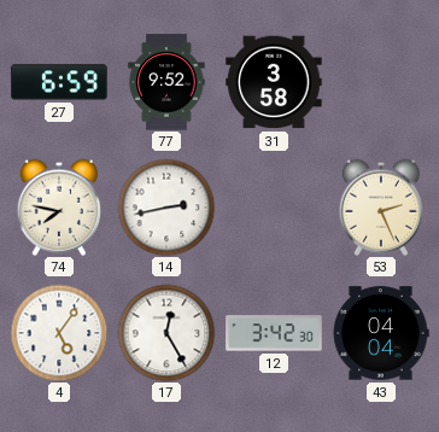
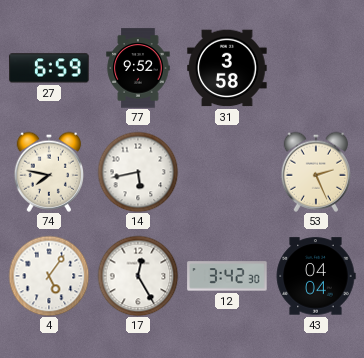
14: 2:43 -> 5:43
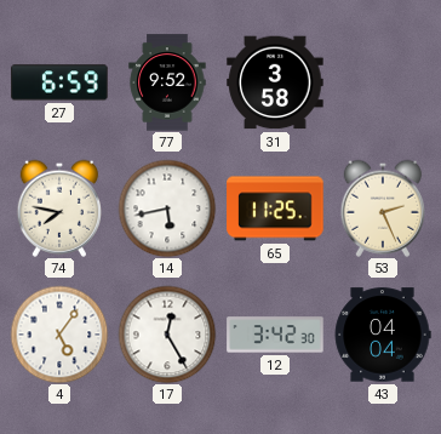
65: none -> 11:25
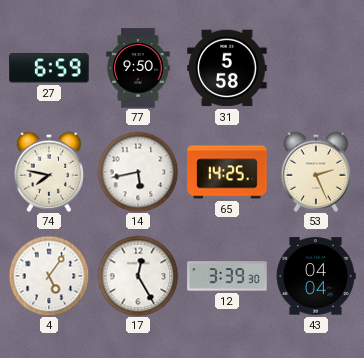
77: 9:52 -> 9:50
31: 3:58 -> 5:58
65: 11:25 -> 14:25
12: 3:42 -> 3:39
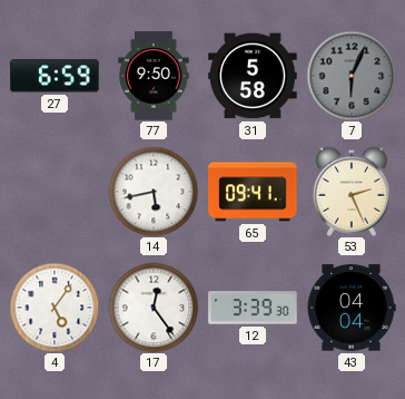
7: none -> 6:04
74: 7:47 -> none
65: 14:25 -> 09:41
17: 12:25 -> 12:24
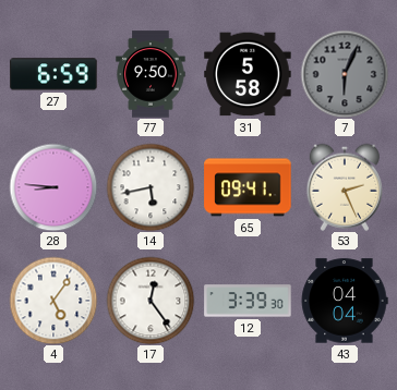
28: none -> 8:46
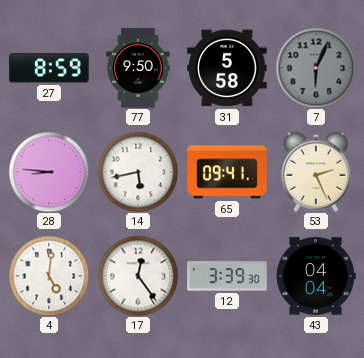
27: 6:59 -> 8:59
4: 5:06 -> 5:01
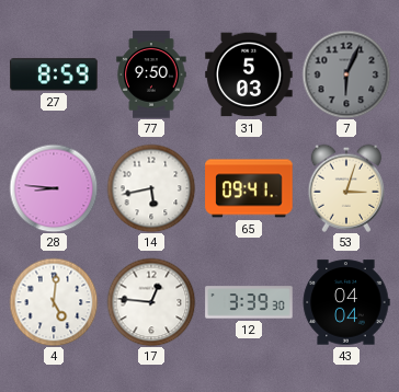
31: 5:58 -> 5:03
53: 2:26 -> 3:03
17: 12:24 -> 12:46
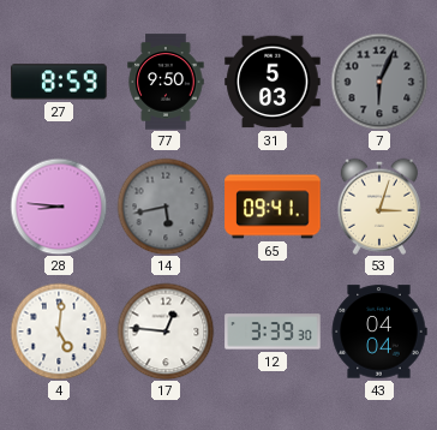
14 dial: white -> grey
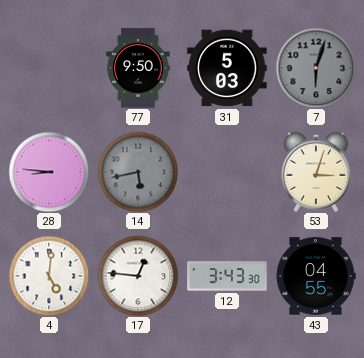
27: 8:59 -> none
7: 6:04 -> 6:03
65: 09:41 -> none
12: 3:39 -> 3:43
43: 04:04 -> 04:55
